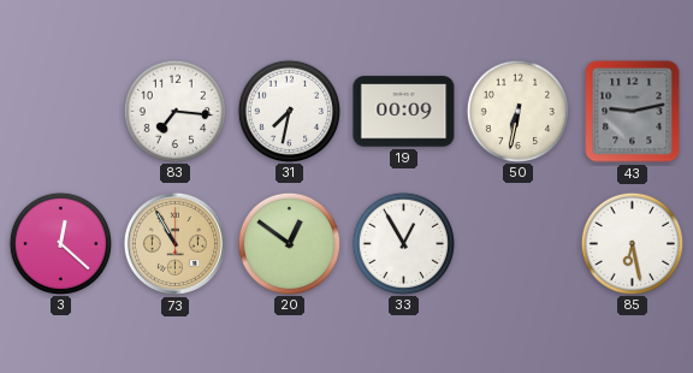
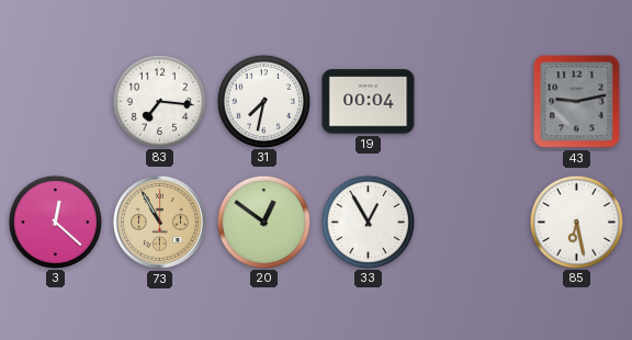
19: 00:09 -> 00:04
50: 6:32 -> none
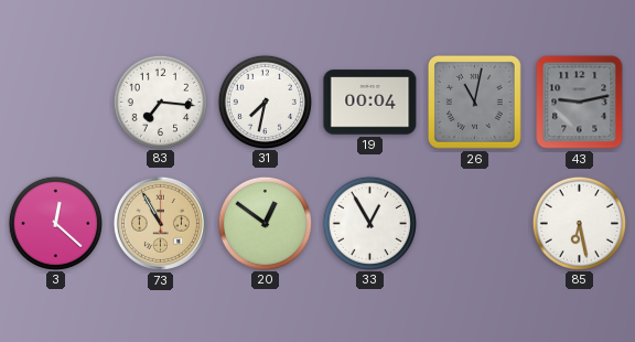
26: none -> 11:02
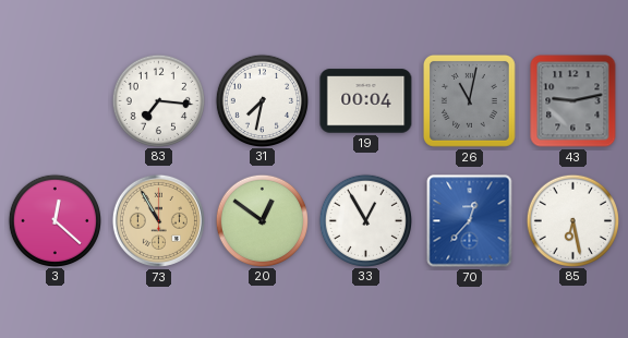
70: none -> 12:37
